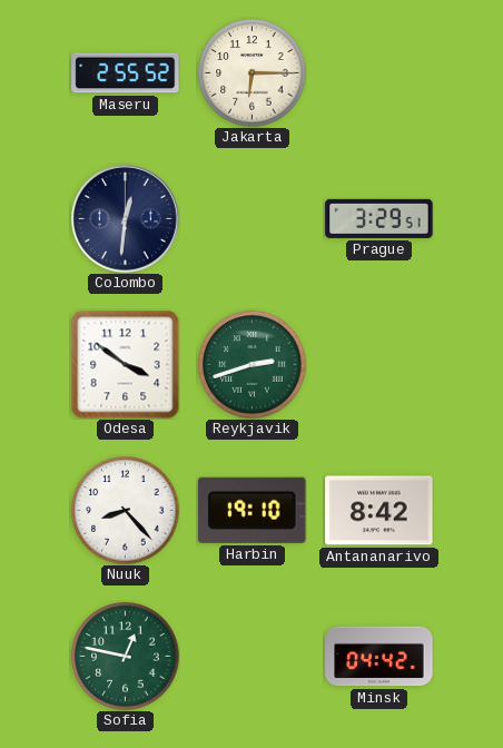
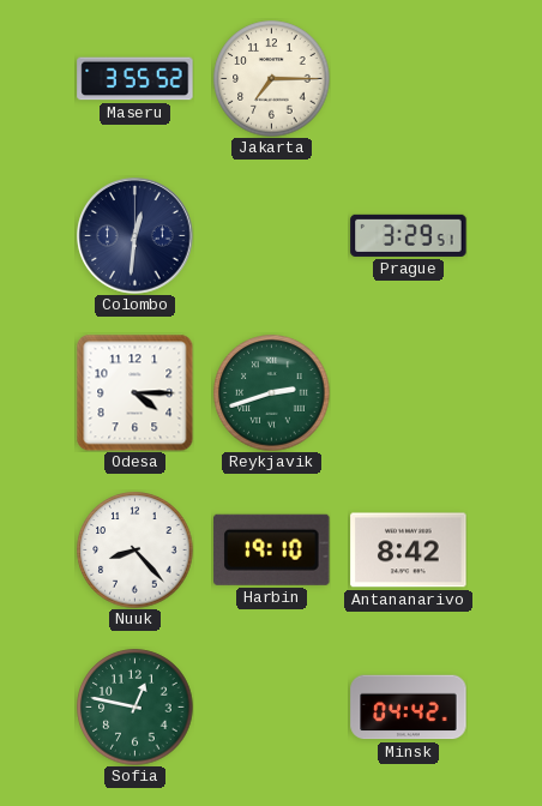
Maseru: 2:55 -> 3:55
Jakarta: 6:15 -> 7:15
Odesa: 3:51 -> 4:15
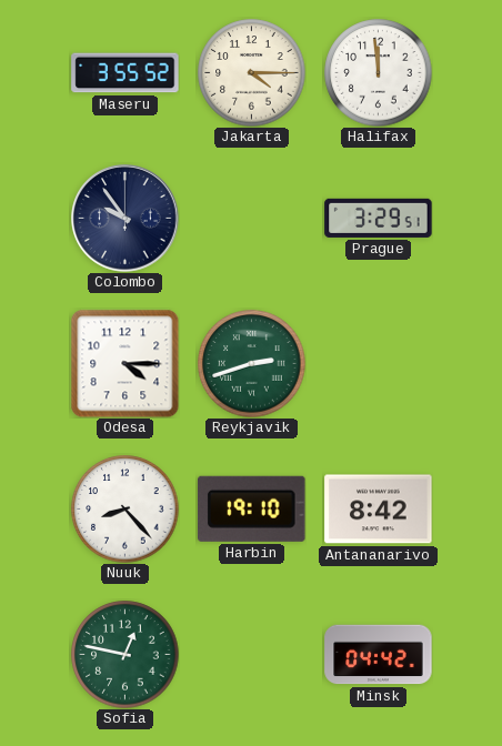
Jakarta: 7:15 -> 4:15
Halifax: none -> 11:59
Colombo: 12:31 -> 9:54
